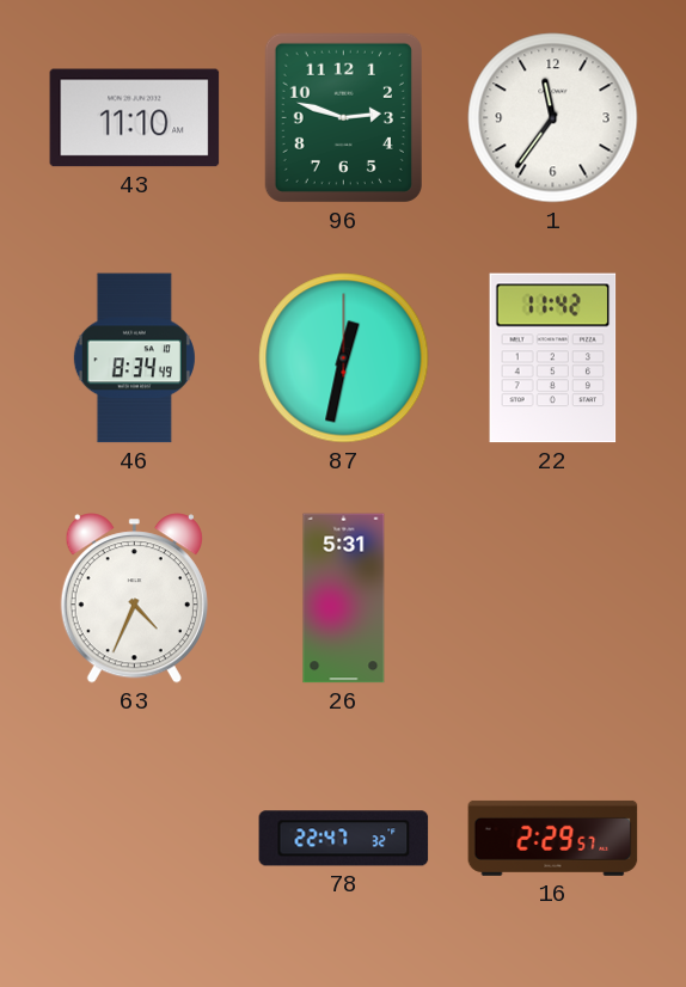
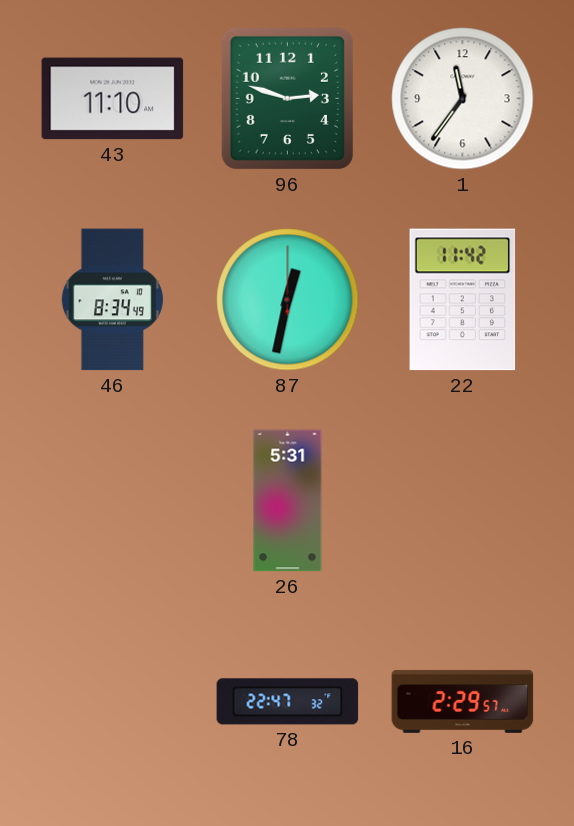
63: 4:34 -> none
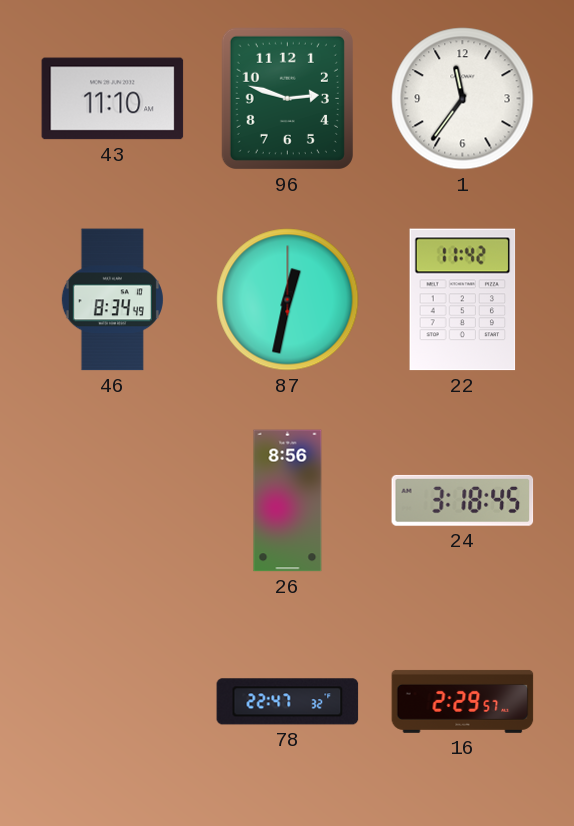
26: 5:31 -> 8:56
24: none -> 3:18
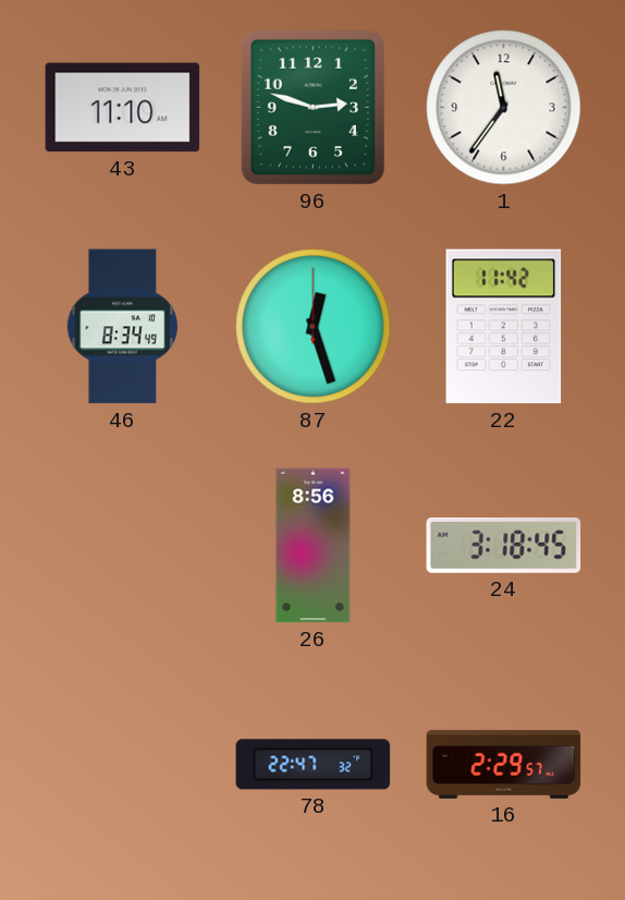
87: 12:32 -> 12:27
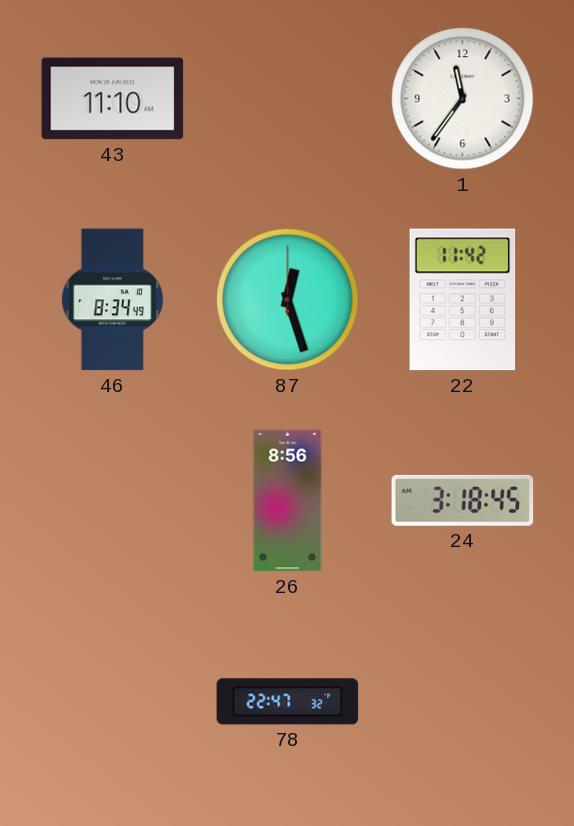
96: 2:48 -> none
16: 2:29 -> none
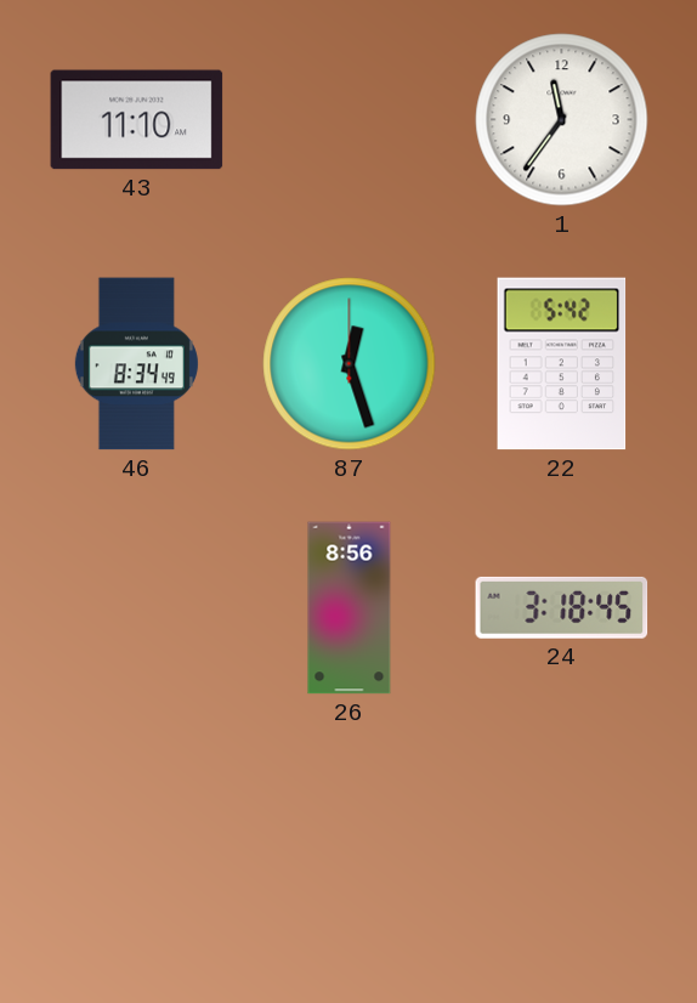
22: 11:42 -> 5:42
78: 22:47 -> none
